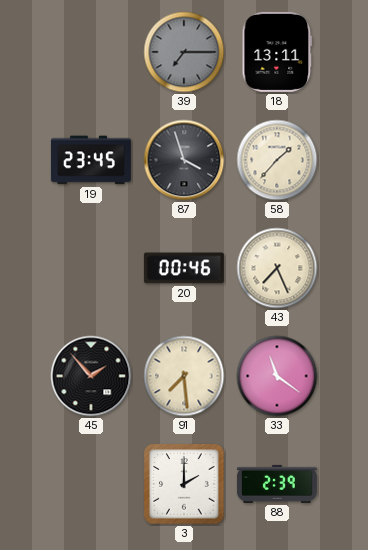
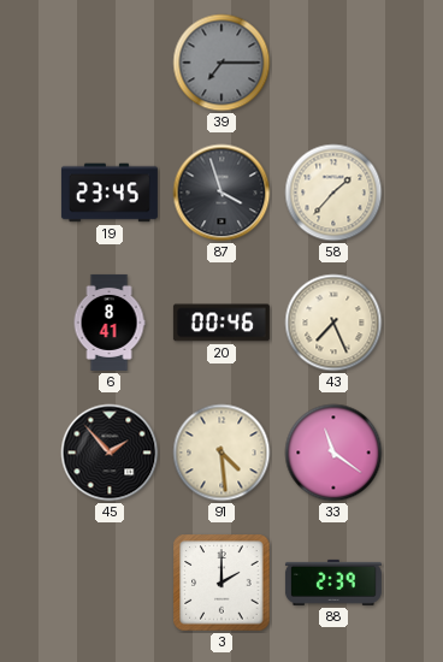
18: 13:11 -> none
6: none -> 8:41
91: 7:29 -> 4:29
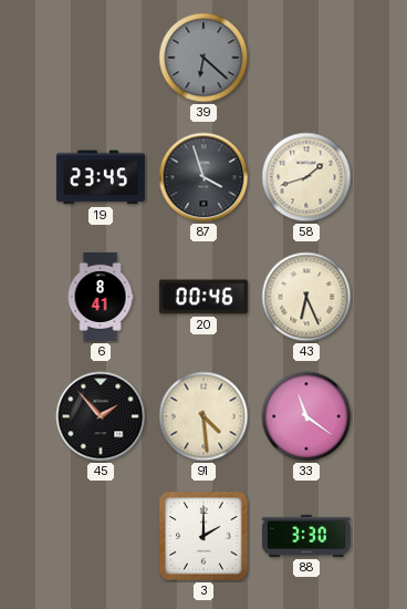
39: 7:15 -> 6:22
58: 1:37 -> 1:42
43: 7:26 -> 6:26
88: 2:39 -> 3:30
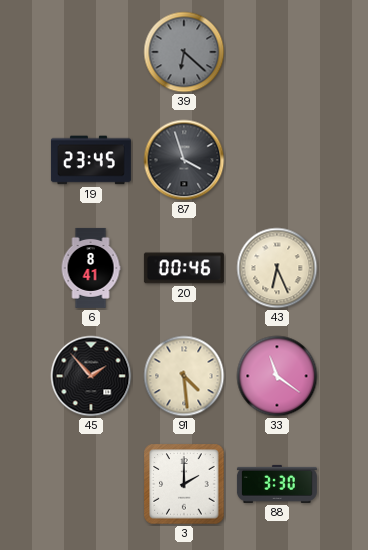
58: 1:42 -> none
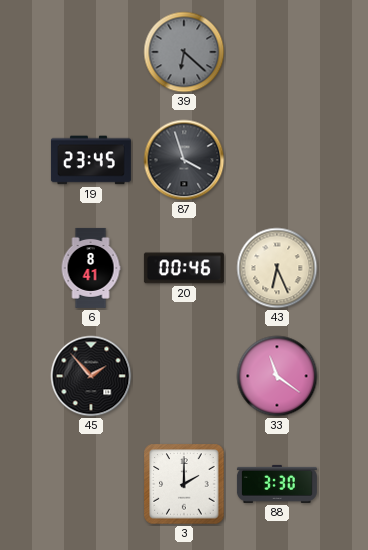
91: 4:29 -> none
